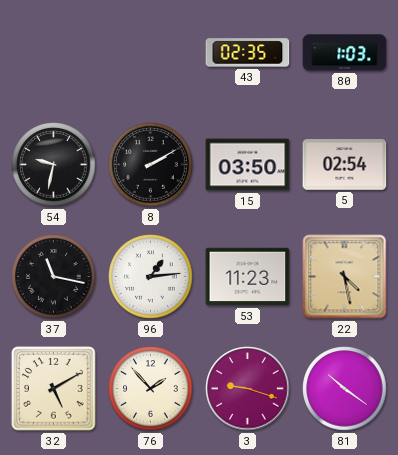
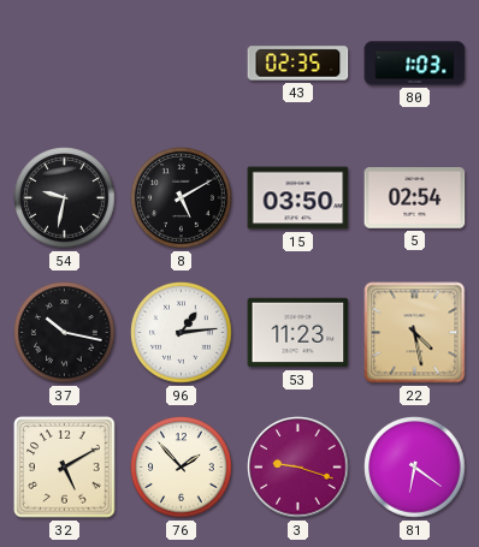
8: 2:10 -> 5:10
37: 11:17 -> 10:17
81: 10:21 -> 6:21
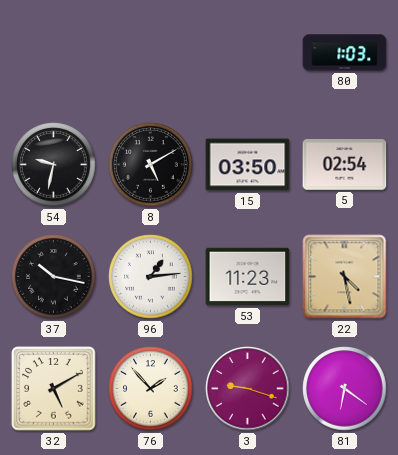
43: 02:35 -> none
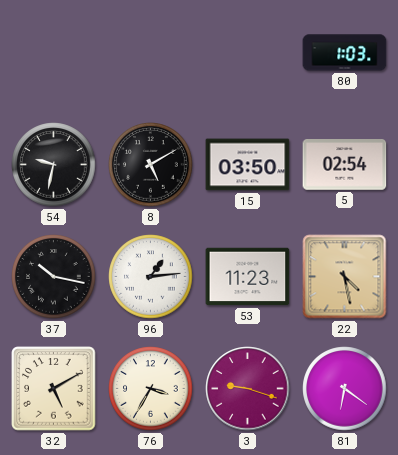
76: 1:53 -> 3:35
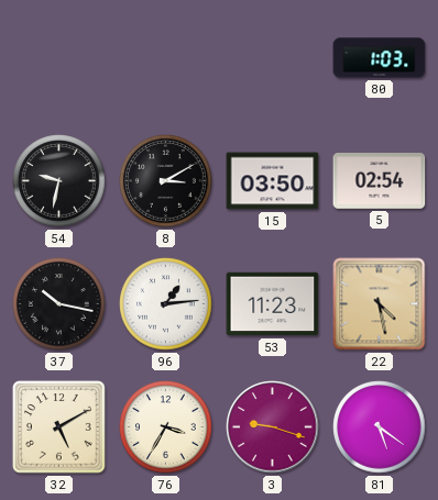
8: 5:10 -> 3:10
81: 6:21 -> 5:21
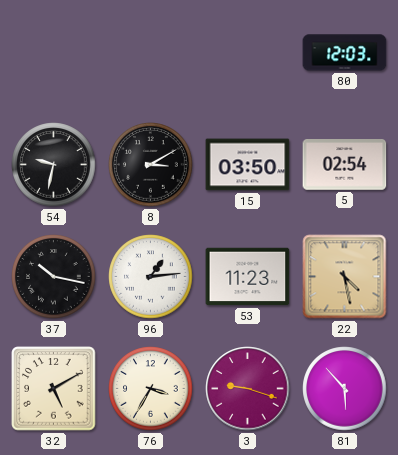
80: 1:03 -> 12:03
81: 5:21 -> 5:53
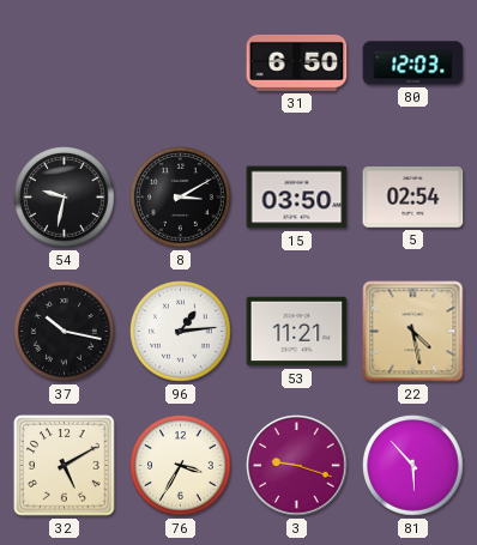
31: none -> 6:50
53: 11:23 -> 11:21
